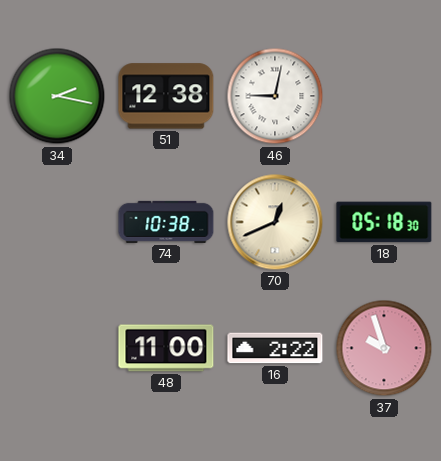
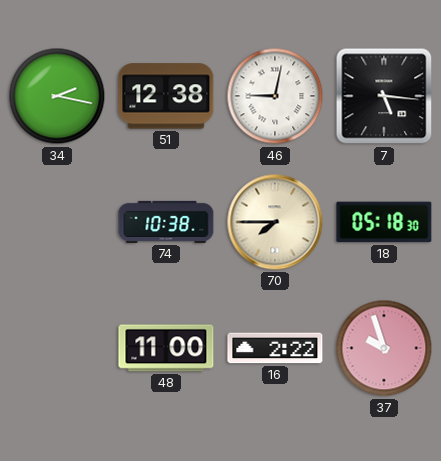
7: none -> 5:16
70: 12:41 -> 7:45
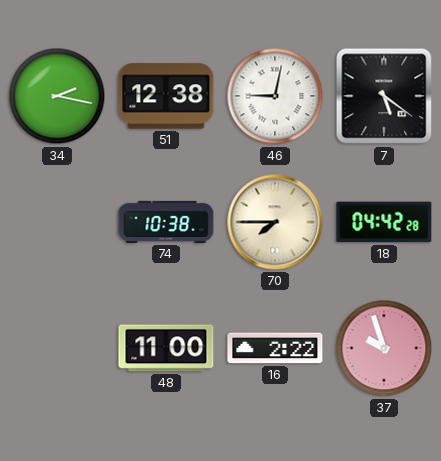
7: 5:16 -> 5:21
18: 05:18 -> 04:42
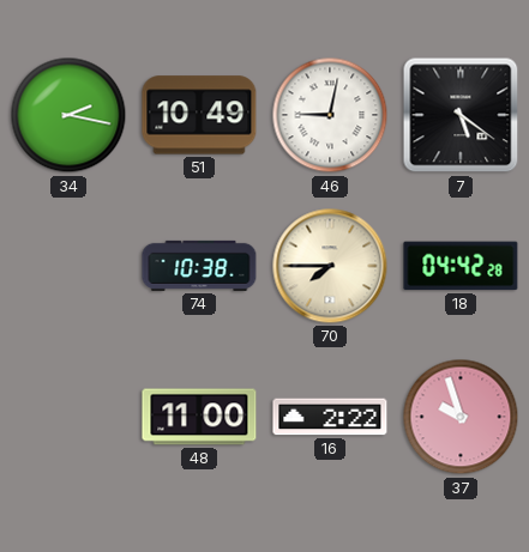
51: 12:38 -> 10:49
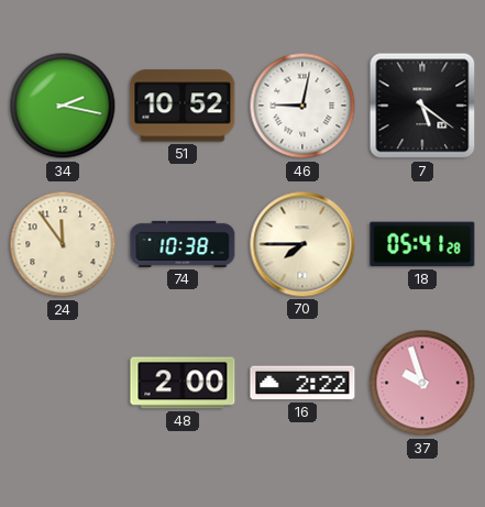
51: 10:49 -> 10:52
24: none -> 11:54
18: 04:42 -> 05:41
48: 11:00 -> 2:00
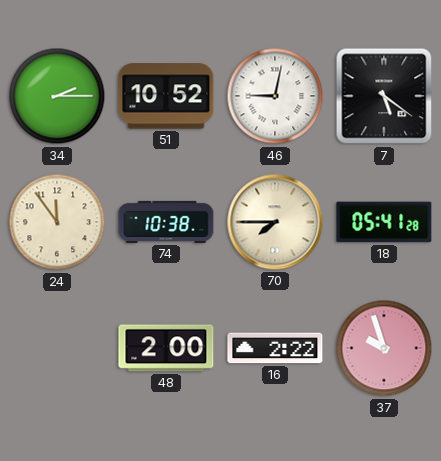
34: 2:17 -> 2:15
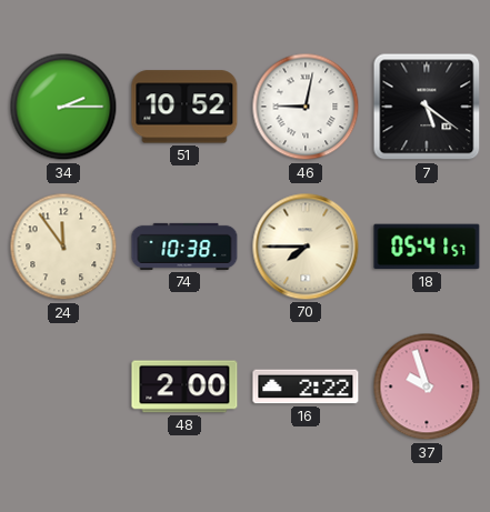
18: 05:41:28 -> 05:41:57
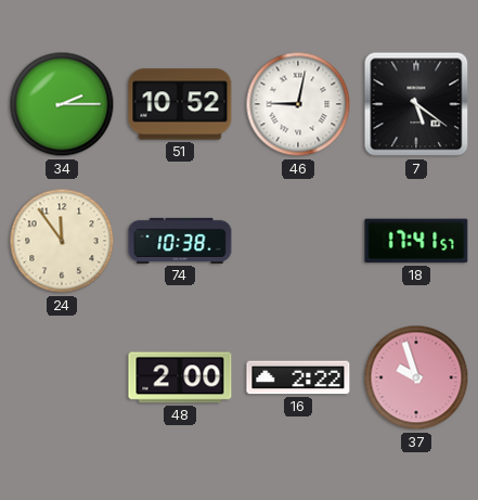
70: 7:45 -> none
18: 05:41 -> 17:41
